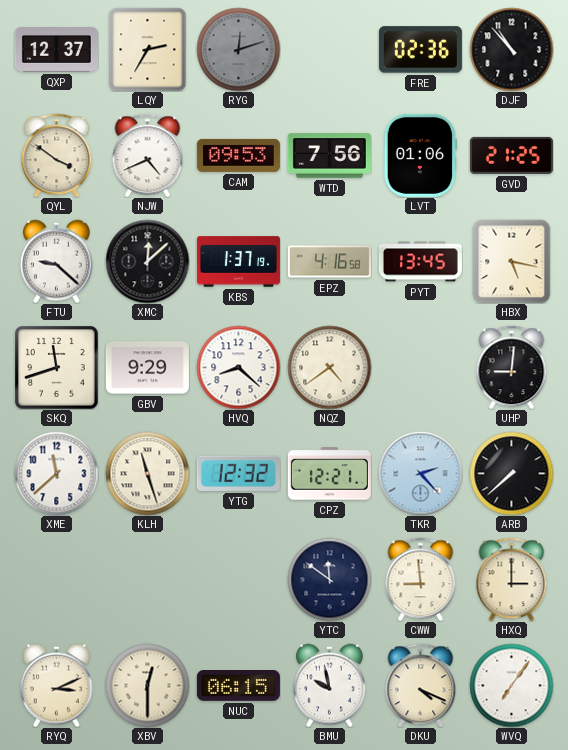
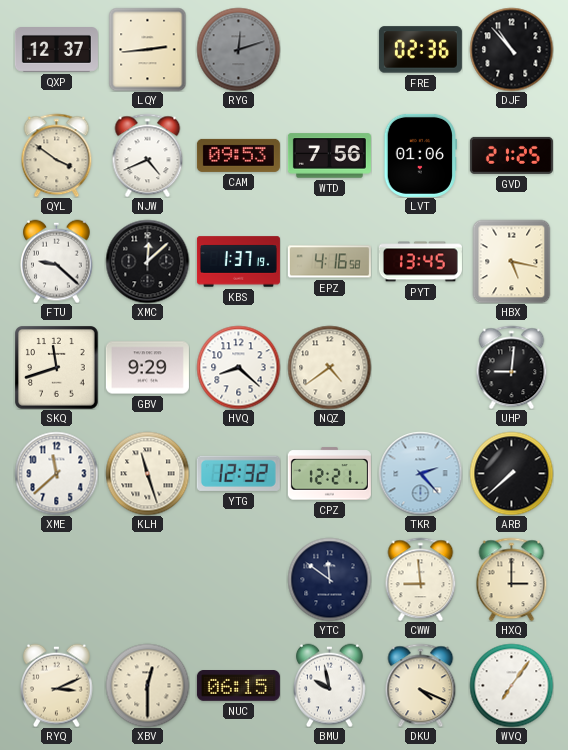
LQY: 2:35 -> 2:44
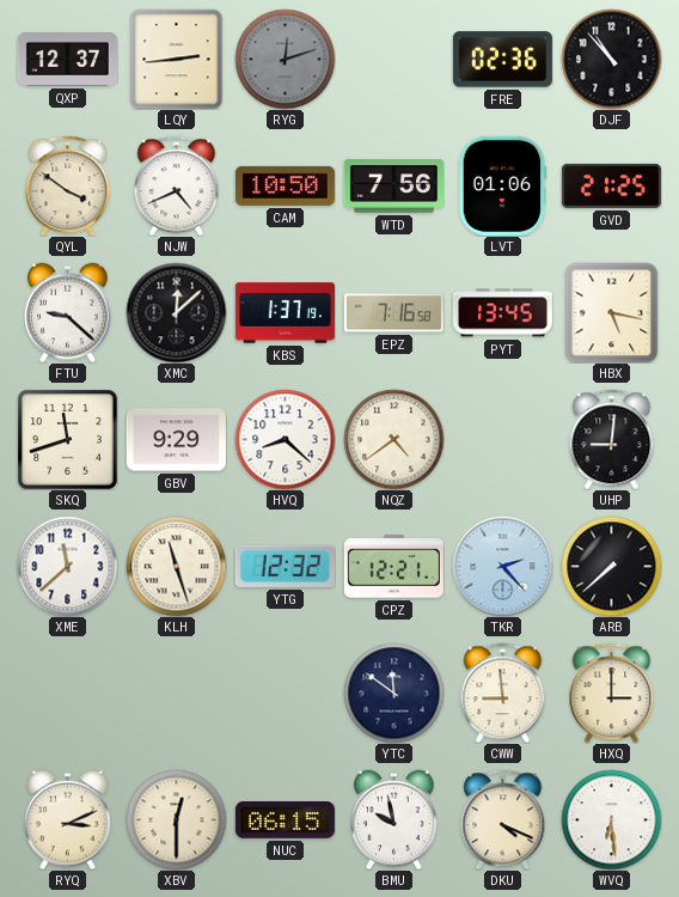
CAM: 09:53 -> 10:50
EPZ: 4:16 -> 7:16
WVQ: 7:06 -> 6:29
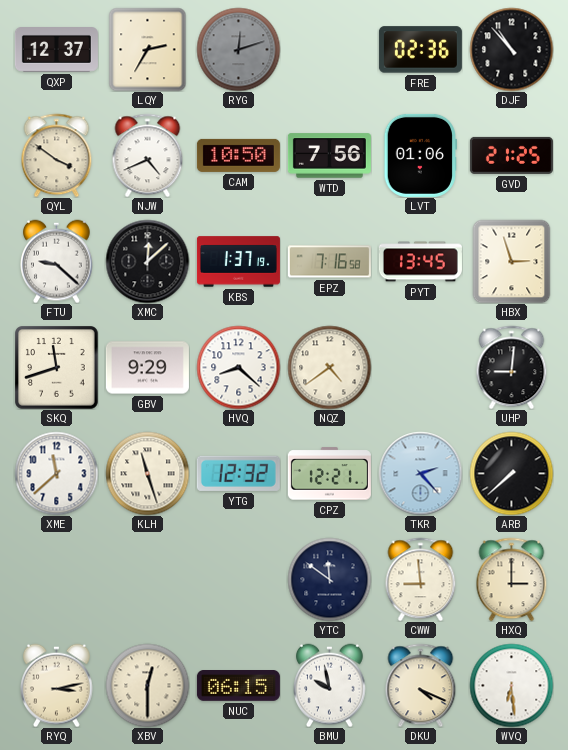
LQY: 2:44 -> 2:35
HBX: 5:17 -> 2:57
RYQ: 3:11 -> 3:13
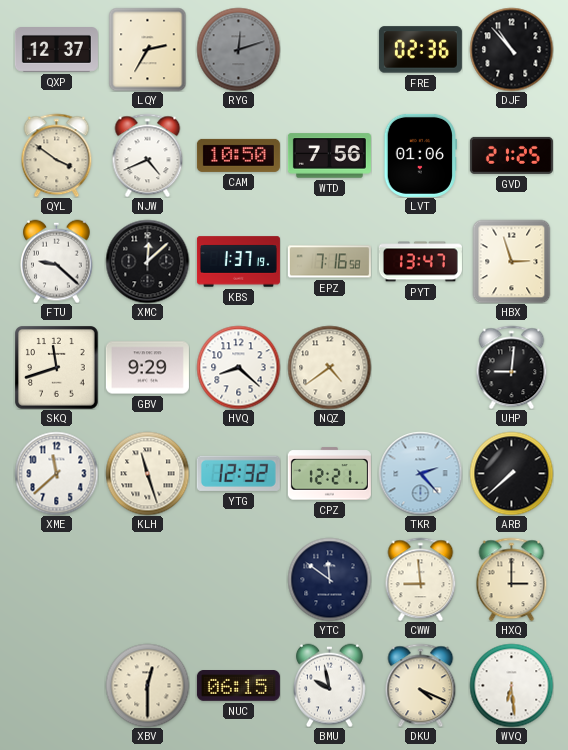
PYT: 13:45 -> 13:47
RYQ: 3:13 -> none
